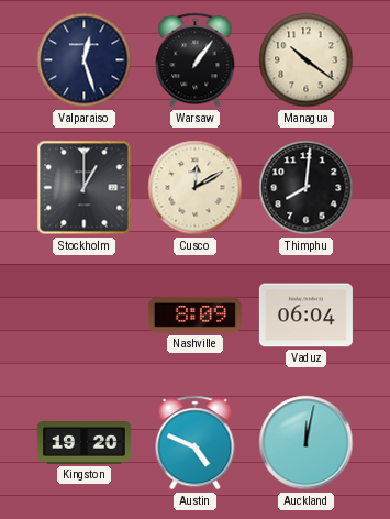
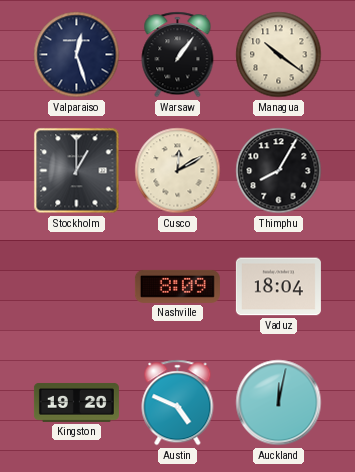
Thimphu: 8:01 -> 8:05
Vaduz: 06:04 -> 18:04
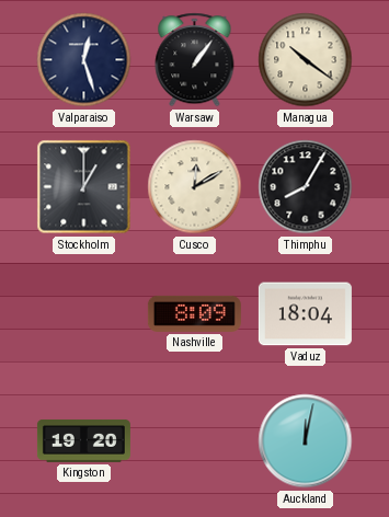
Austin: 4:49 -> none
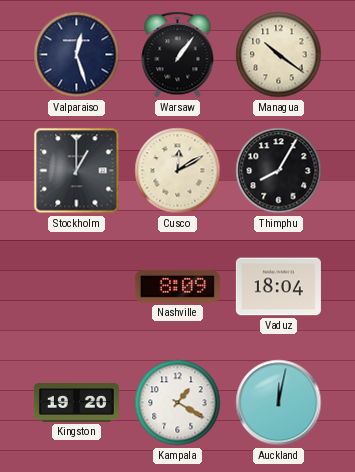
Kampala: none -> 1:20
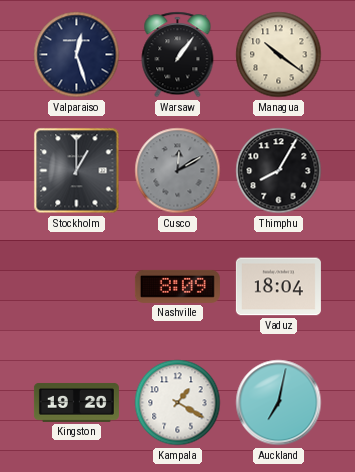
Cusco dial: cream -> grey
Auckland: 12:02 -> 7:02
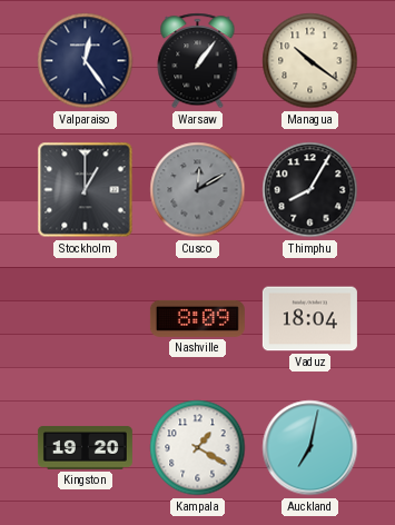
Valparaiso: 12:27 -> 12:24
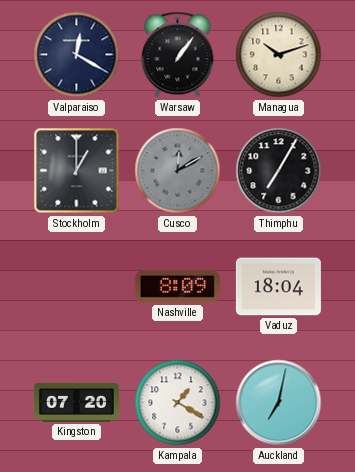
Valparaiso: 12:24 -> 12:20
Managua: 10:21 -> 10:12
Thimphu: 8:05 -> 7:05
Kingston: 19:20 -> 07:20
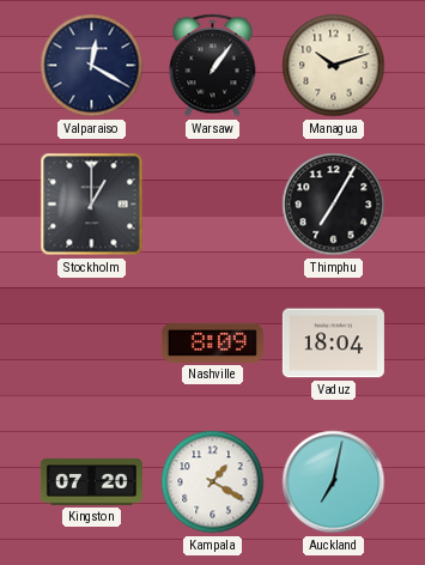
Cusco: 12:10 -> none
